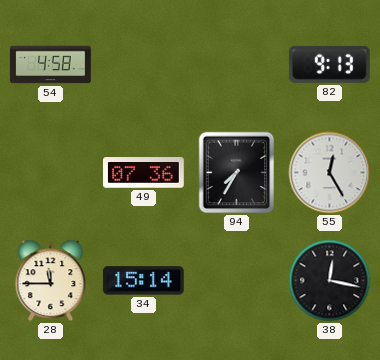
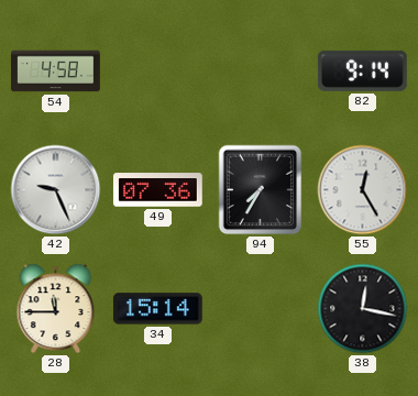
82: 9:13 -> 9:14
42: none -> 9:26
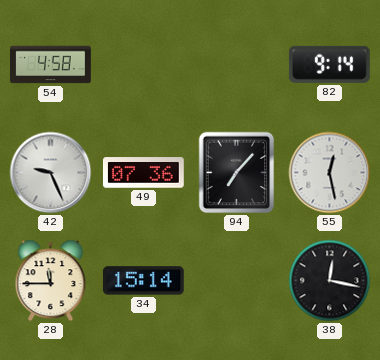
94: 7:35 -> 7:07
55: 12:25 -> 12:28
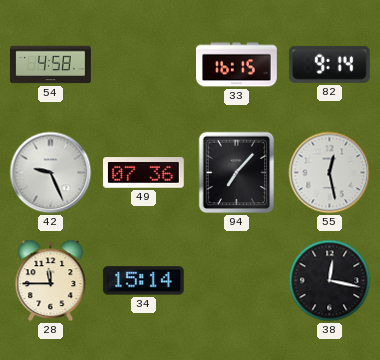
33: none -> 16:15
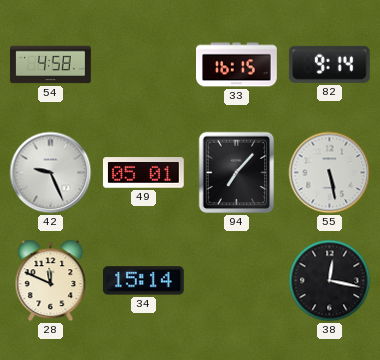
49: 07:36 -> 05:01
55: 12:28 -> 5:28
28: 11:45 -> 11:49
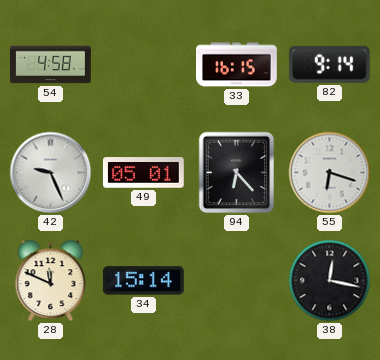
94: 7:07 -> 6:23
55: 5:28 -> 6:18
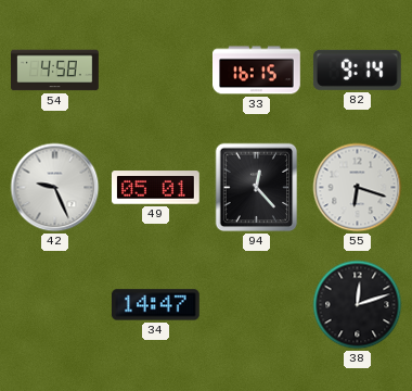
94: 6:23 -> 12:23
28: 11:49 -> none
34: 15:14 -> 14:47
38: 12:17 -> 12:12
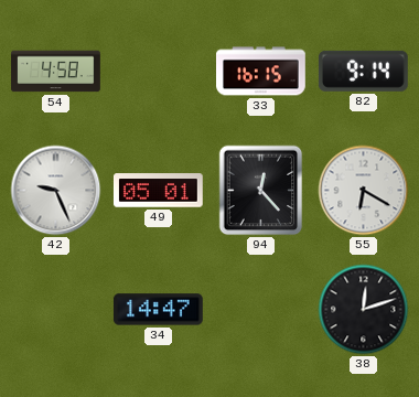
55: 6:18 -> 6:20
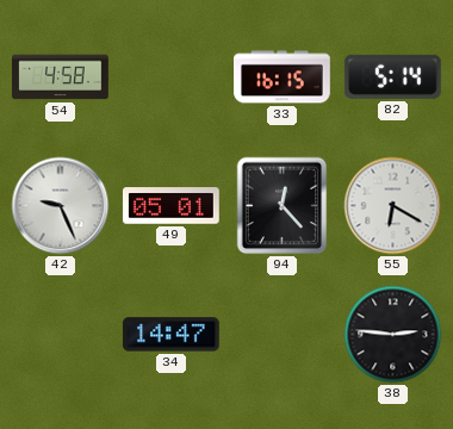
82: 9:14 -> 5:14
38: 12:12 -> 2:46
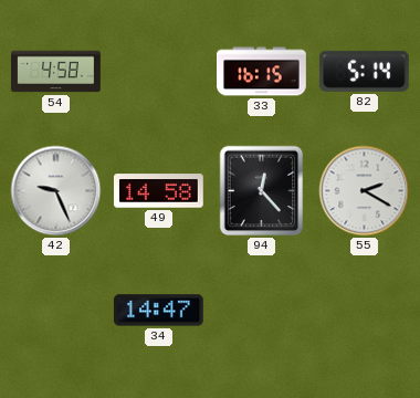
49: 05:01 -> 14:58
55: 6:20 -> 2:20
38: 2:46 -> none
